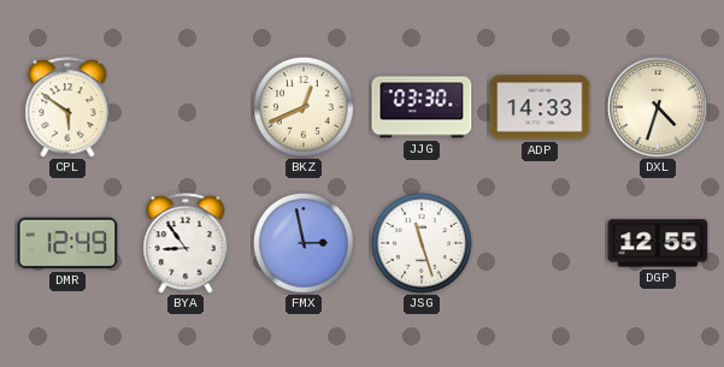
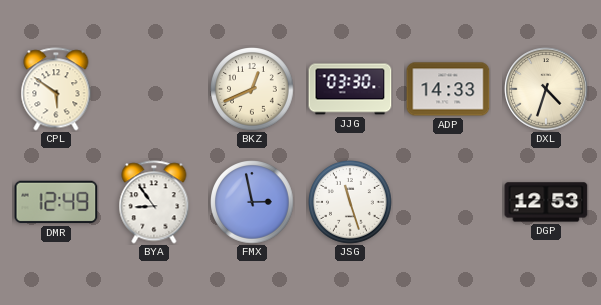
DGP: 12:55 -> 12:53
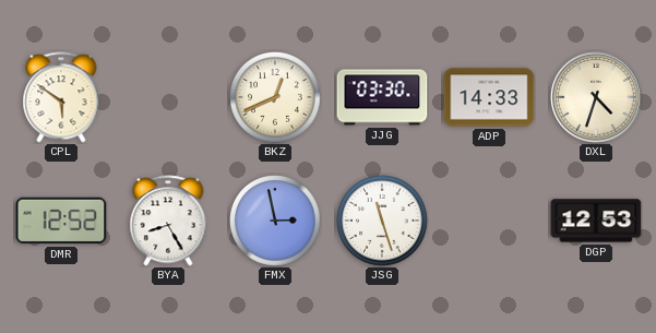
DMR: 12:49 -> 12:52
BYA: 8:54 -> 8:25
